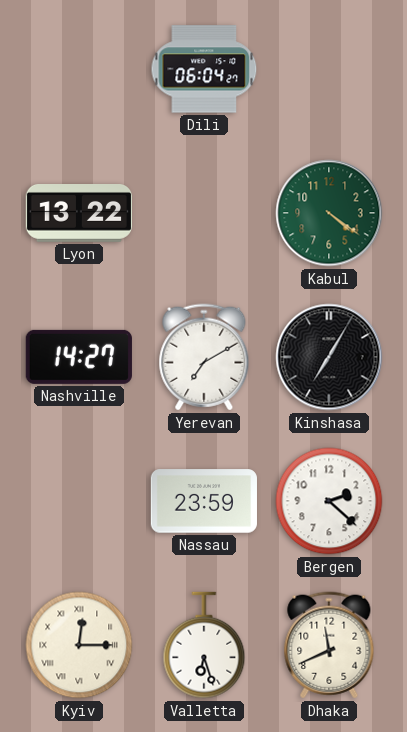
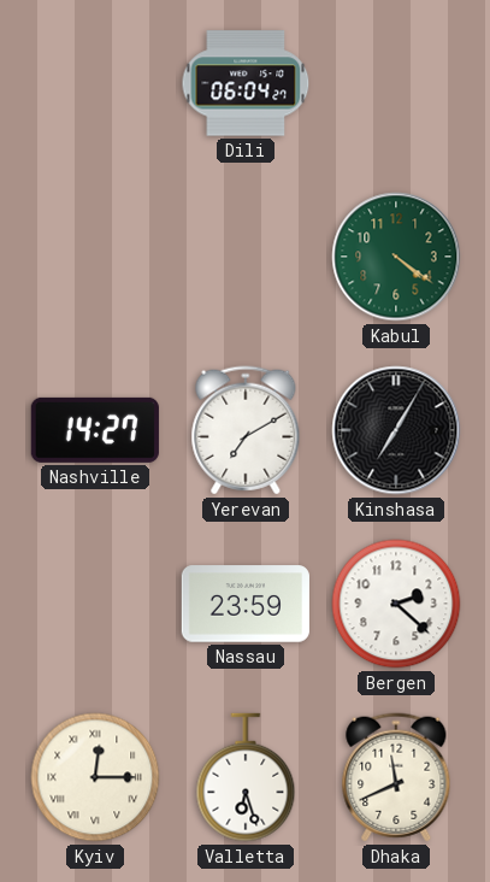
Lyon: 13:22 -> none
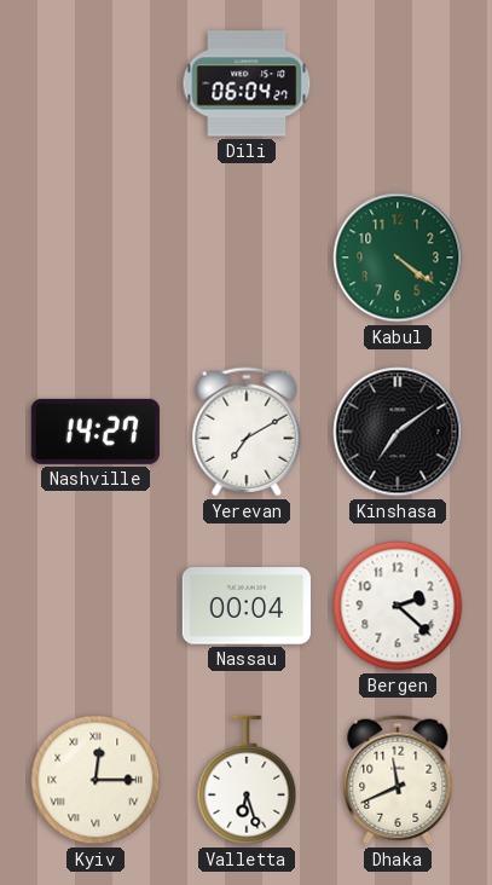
Kinshasa: 7:05 -> 7:09
Nassau: 23:59 -> 00:04
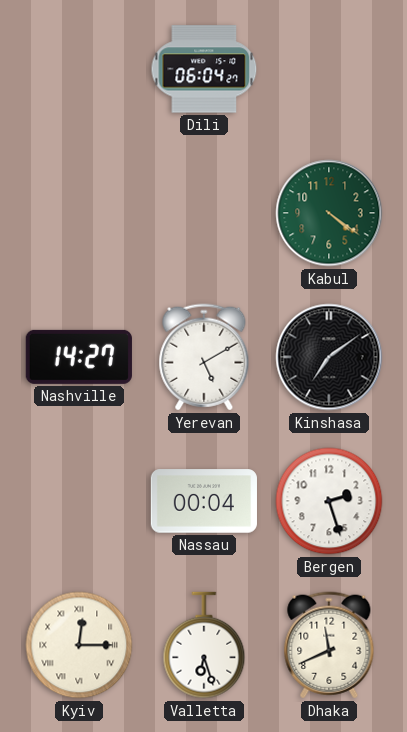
Yerevan: 7:10 -> 5:10
Bergen: 2:22 -> 2:27
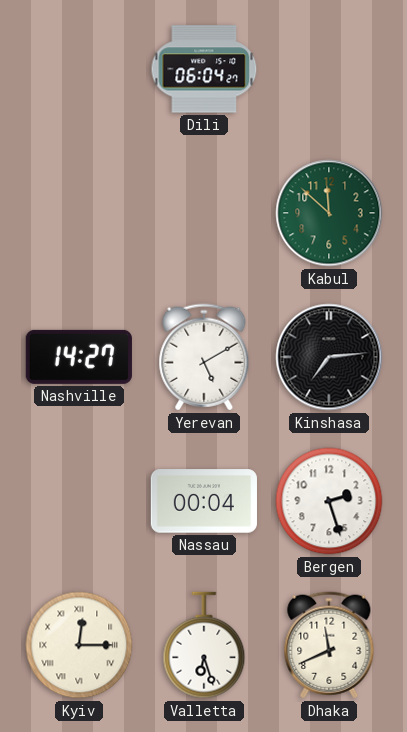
Kabul: 4:21 -> 11:52
Kinshasa: 7:09 -> 7:14
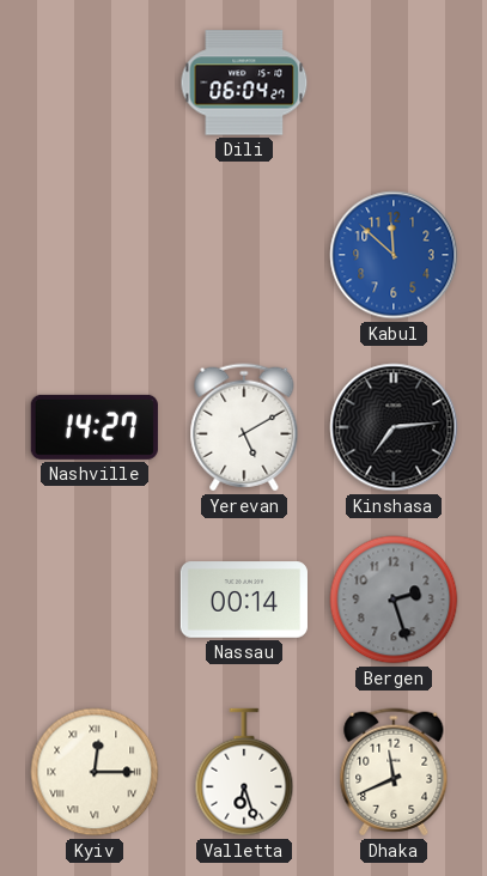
Kabul dial: green -> blue
Nassau: 00:04 -> 00:14
Bergen dial: white -> grey
